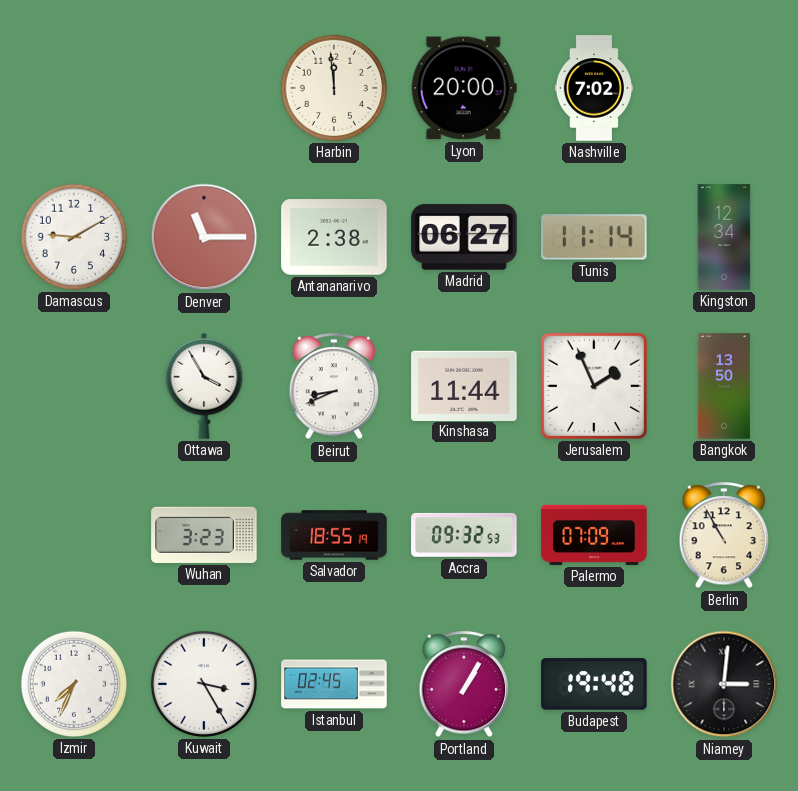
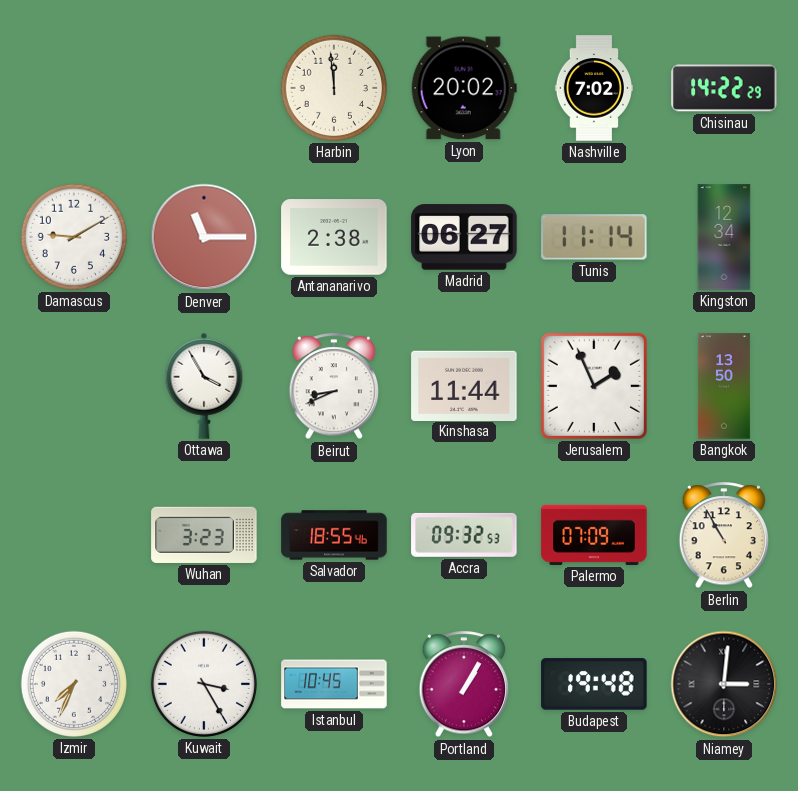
Lyon: 20:00 -> 20:02
Chisinau: none -> 14:22
Salvador: 18:55:19 -> 18:55:46
Istanbul: 02:45 -> 10:45
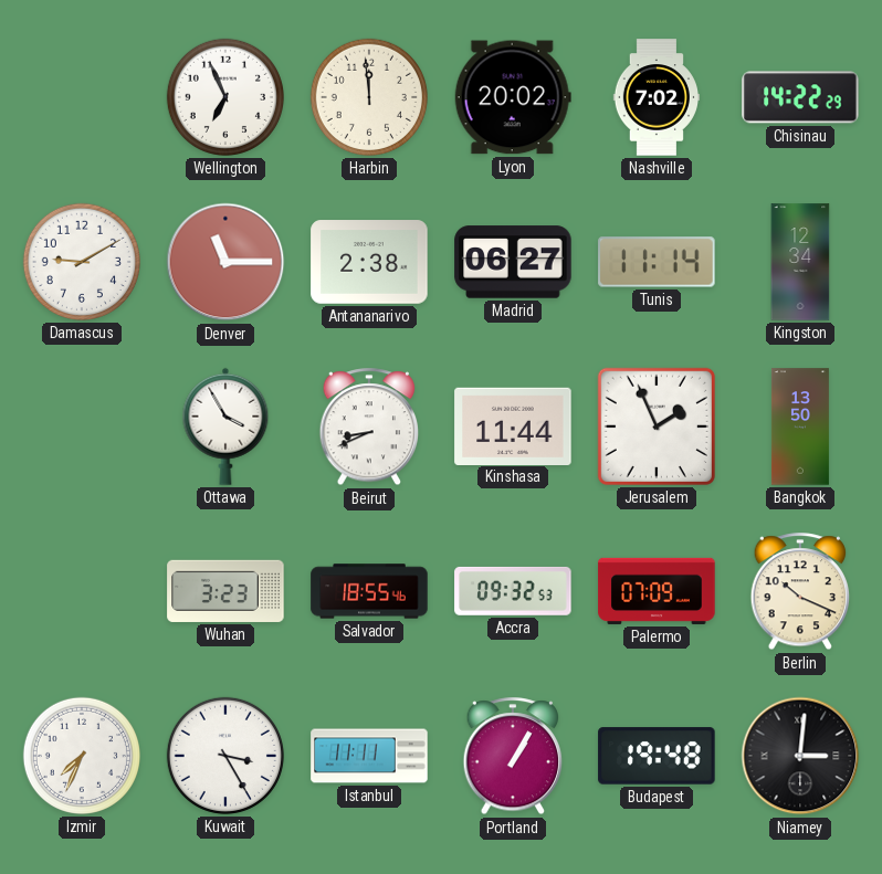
Wellington: none -> 6:56
Berlin: 10:55 -> 10:19
Istanbul: 10:45 -> 11:11
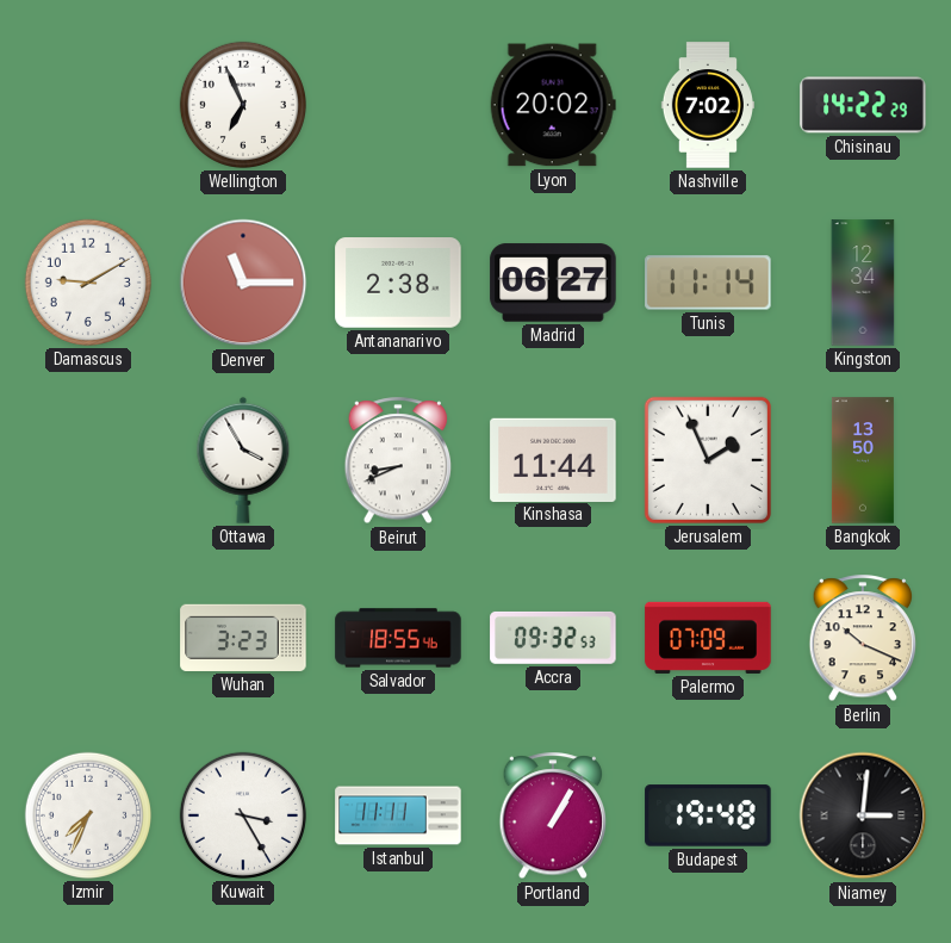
Harbin: 11:59 -> none
